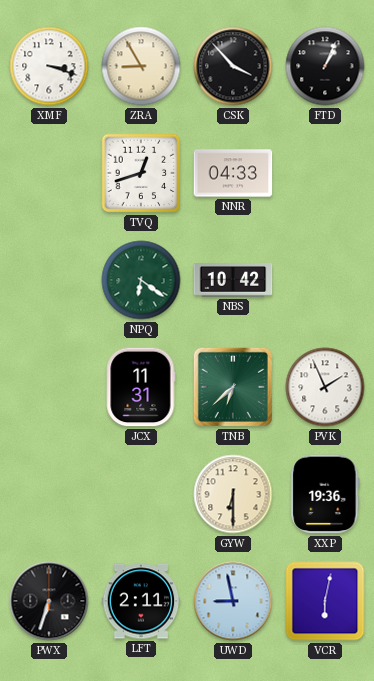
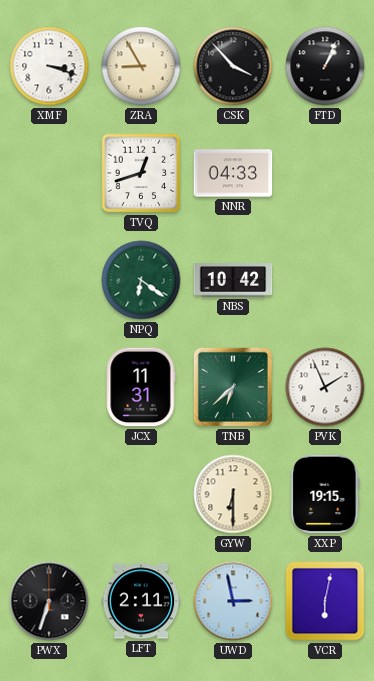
XXP: 19:36 -> 19:15
UWD: 8:58 -> 2:58
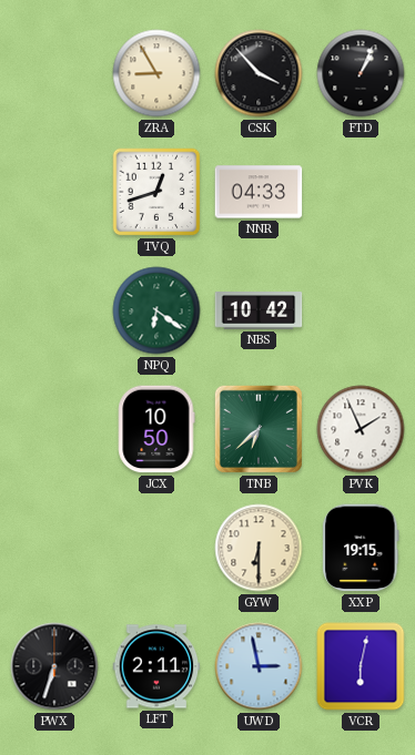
XMF: 3:18 -> none
JCX: 11:31 -> 10:50
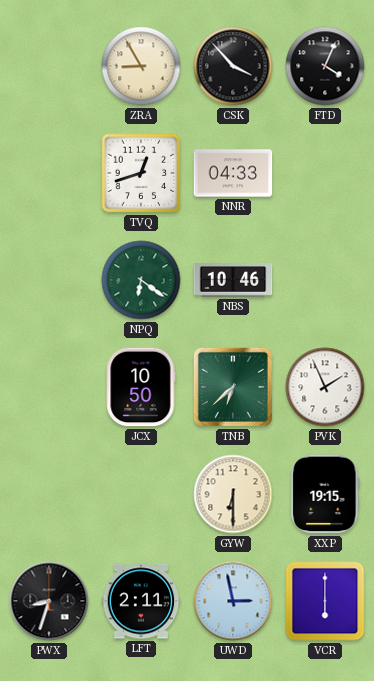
FTD: 1:04 -> 4:04
NBS: 10:42 -> 10:46
PWX: 6:33 -> 8:33
VCR: 6:02 -> 6:00
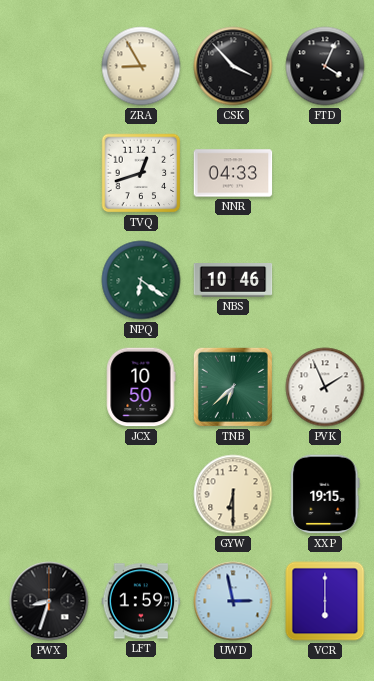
LFT: 2:11 -> 1:59
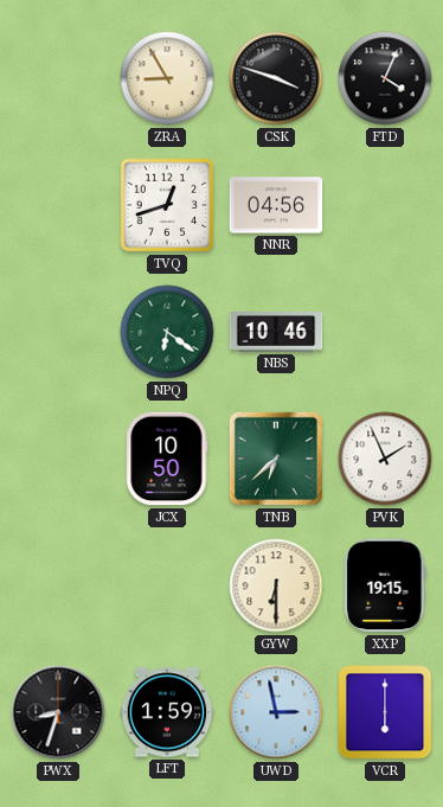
CSK: 3:53 -> 3:48
NNR: 04:33 -> 04:56
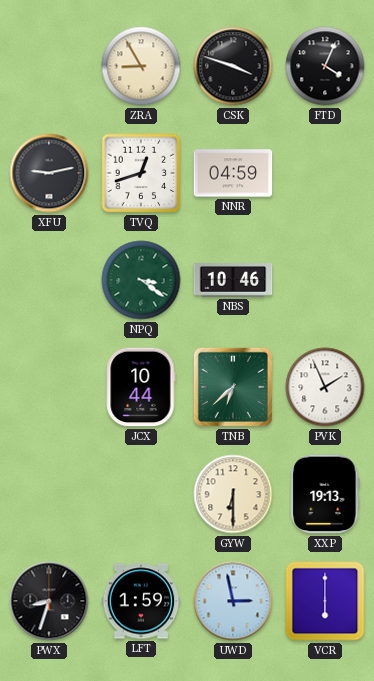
XFU: none -> 9:13
NNR: 04:56 -> 04:59
NPQ: 6:21 -> 3:21
JCX: 10:50 -> 10:44
XXP: 19:15 -> 19:13
